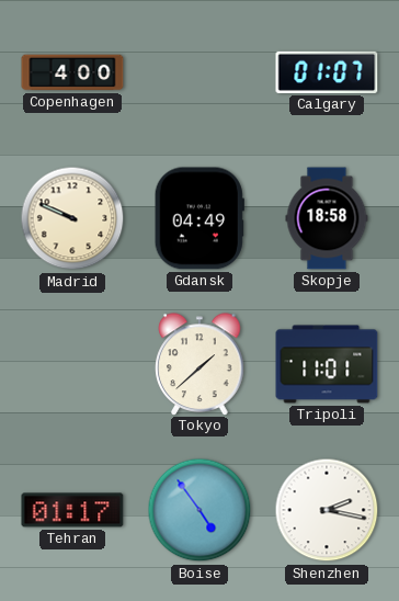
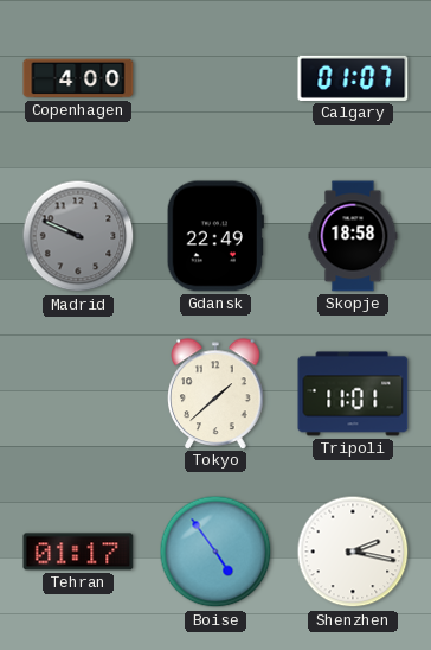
Madrid dial: cream -> grey
Gdansk: 04:49 -> 22:49
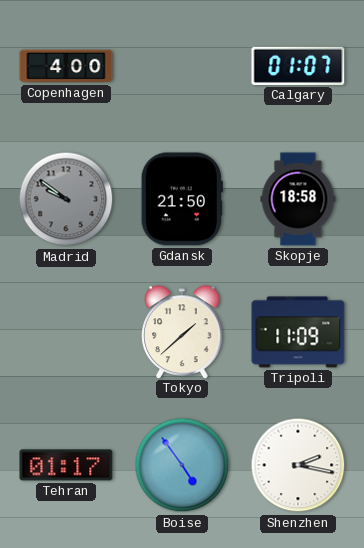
Madrid: 9:49 -> 9:51
Gdansk: 22:49 -> 21:50
Tripoli: 11:01 -> 11:09
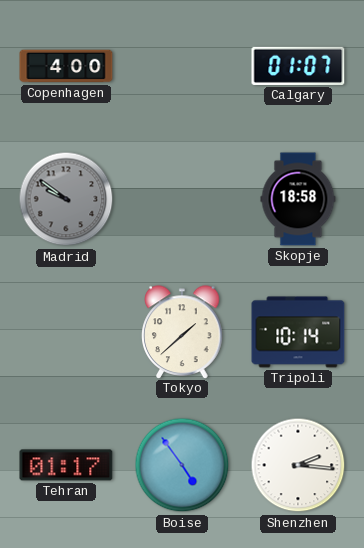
Gdansk: 21:50 -> none
Tripoli: 11:09 -> 10:14
Shenzhen: 2:17 -> 2:16
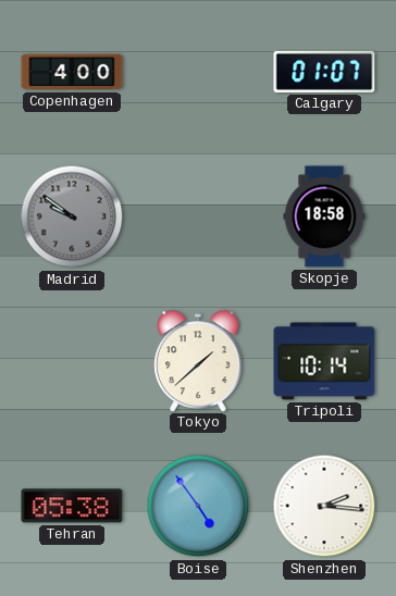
Tehran: 01:17 -> 05:38
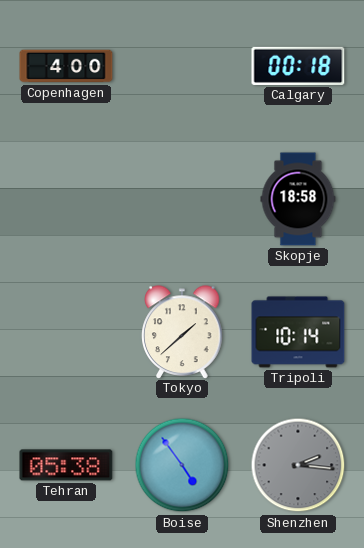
Calgary: 01:07 -> 00:18
Madrid: 9:51 -> none
Shenzhen dial: white -> grey
